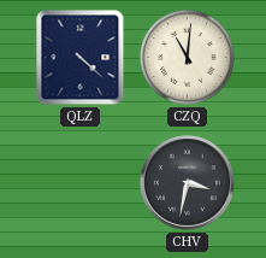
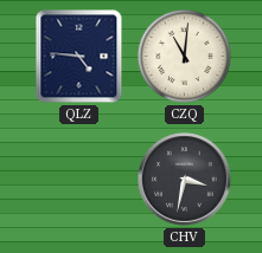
QLZ: 4:22 -> 4:46
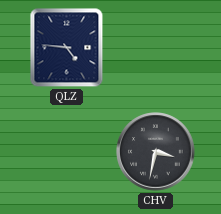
CZQ: 11:01 -> none
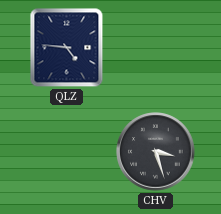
CHV: 3:32 -> 3:27
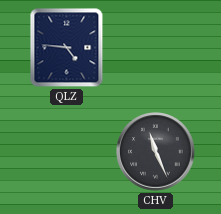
CHV: 3:27 -> 11:26
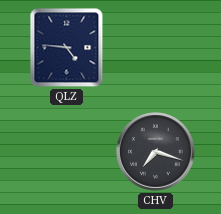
CHV: 11:26 -> 7:18
